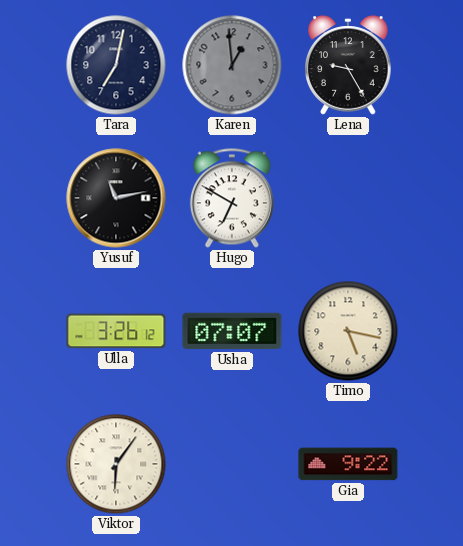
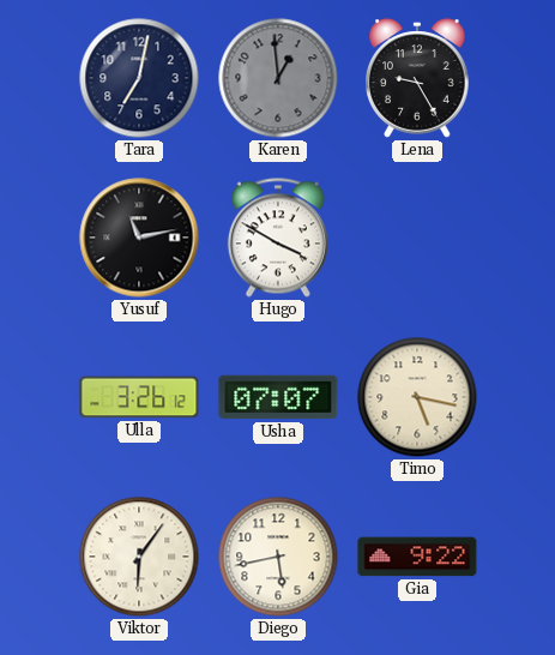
Hugo: 6:50 -> 3:50
Diego: none -> 5:43
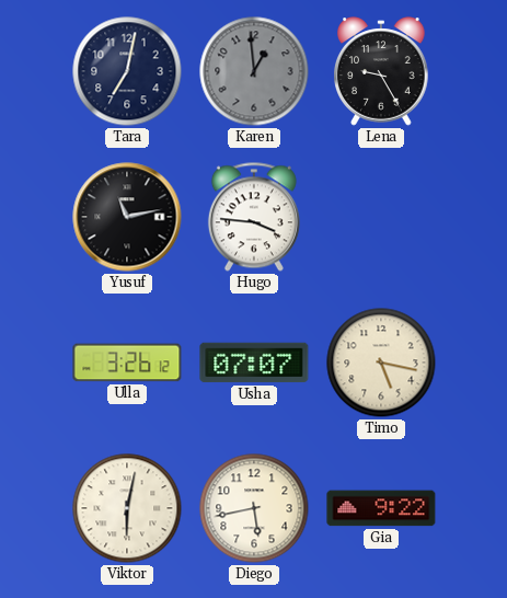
Hugo: 3:50 -> 3:46
Viktor: 6:06 -> 6:02
